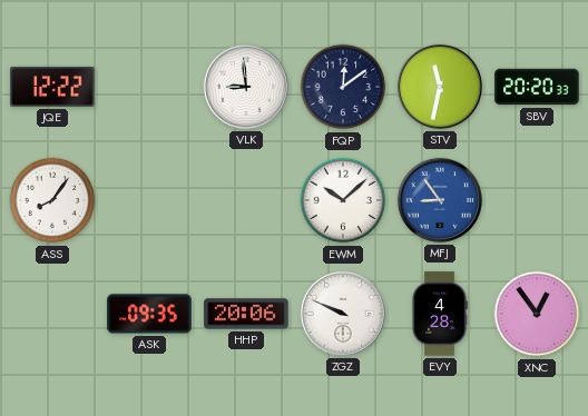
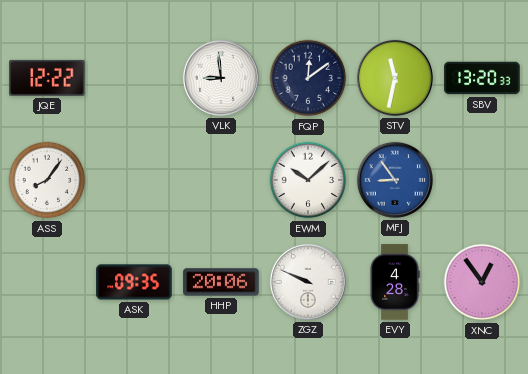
SBV: 20:20 -> 13:20
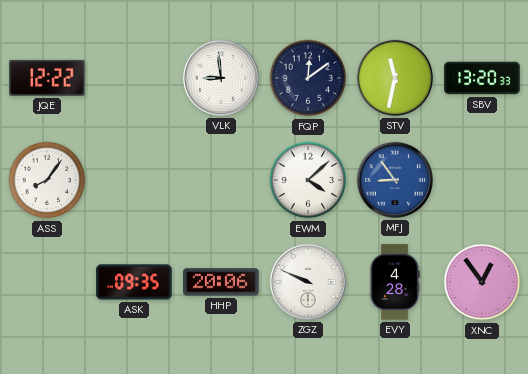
EWM: 10:08 -> 4:08
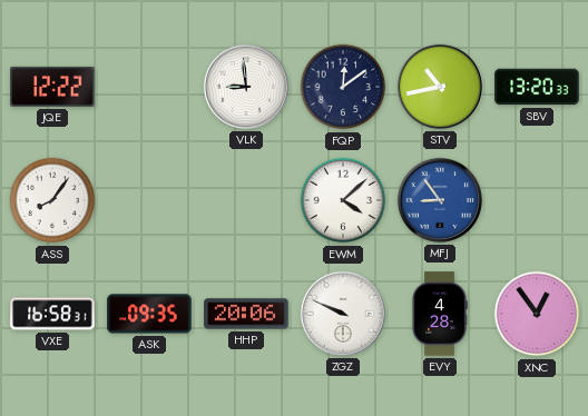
STV: 11:32 -> 10:43
VXE: none -> 16:58
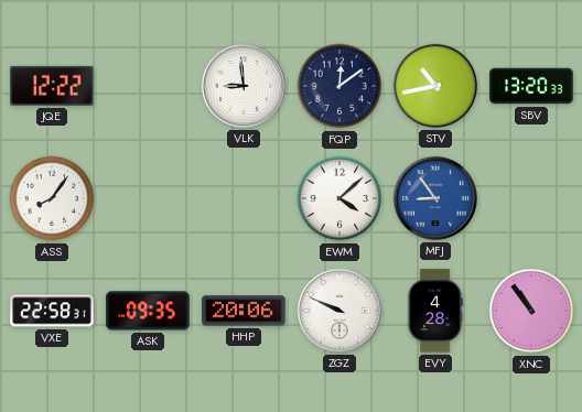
VXE: 16:58 -> 22:58
XNC: 12:54 -> 10:54
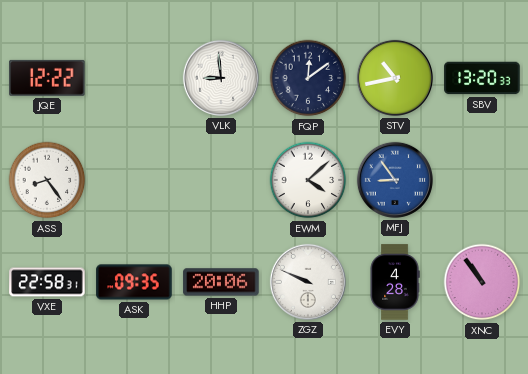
ASS: 8:06 -> 8:24
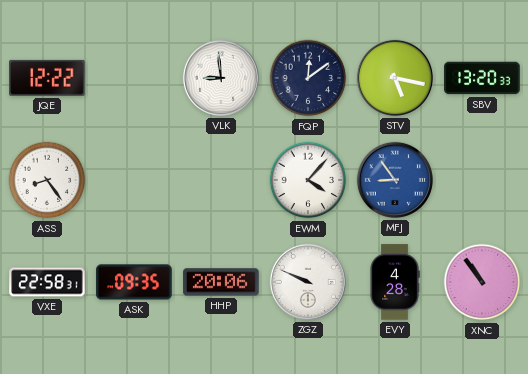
STV: 10:43 -> 5:17
EWM: 4:08 -> 4:07
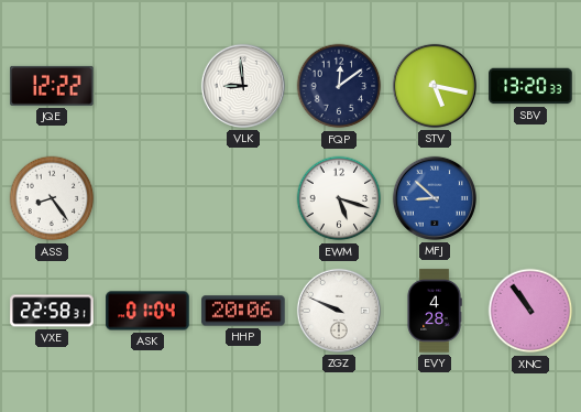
EWM: 4:07 -> 5:18
MFJ: 8:54 -> 8:52
ASK: 09:35 -> 01:04
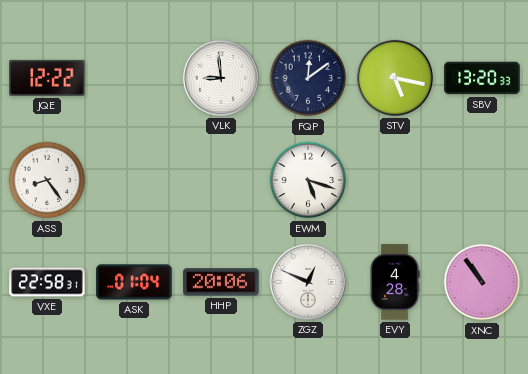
MFJ: 8:52 -> none
ZGZ: 9:49 -> 12:49
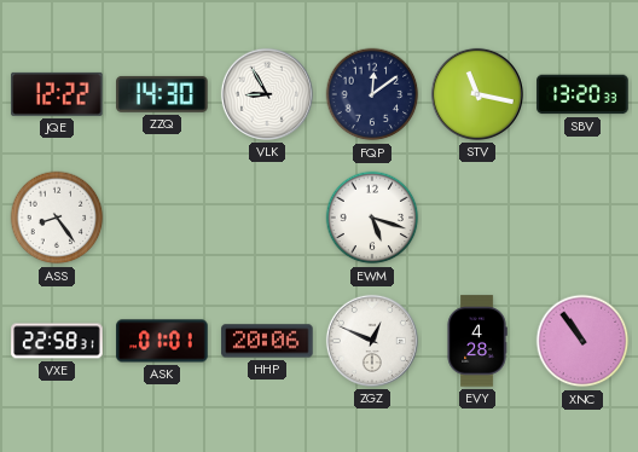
ZZQ: none -> 14:30
VLK: 8:59 -> 8:55
STV: 5:17 -> 11:17
ASK: 01:04 -> 01:01
